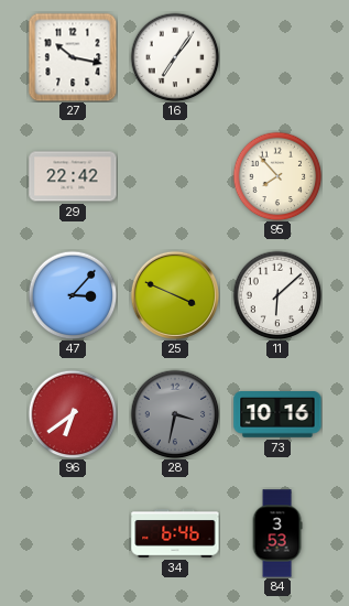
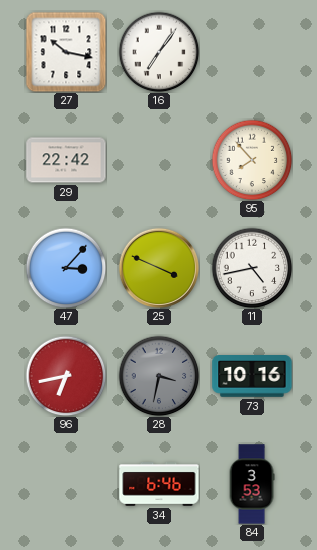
11: 6:08 -> 4:43
96: 6:39 -> 6:43
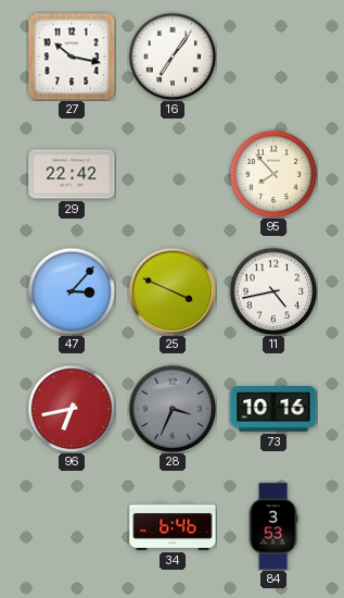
28: 3:32 -> 3:34
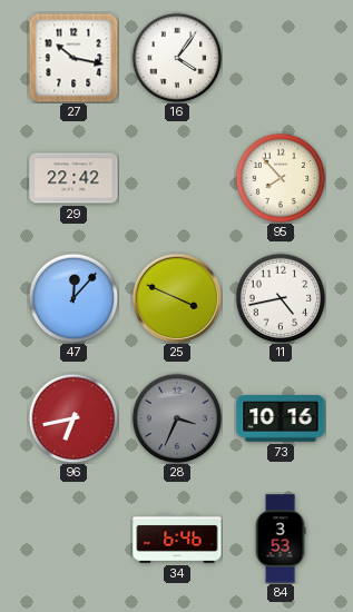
16: 7:06 -> 4:06
47: 3:07 -> 12:07
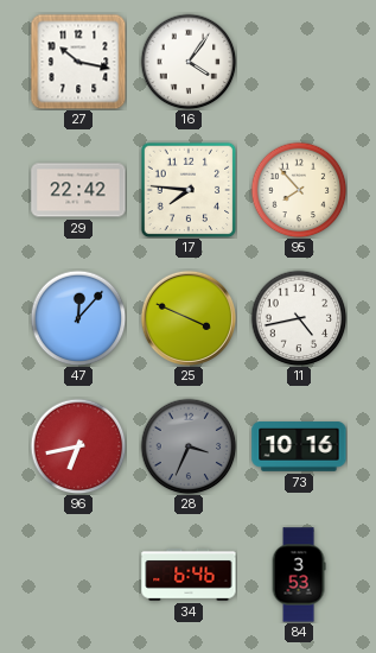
17: none -> 7:46
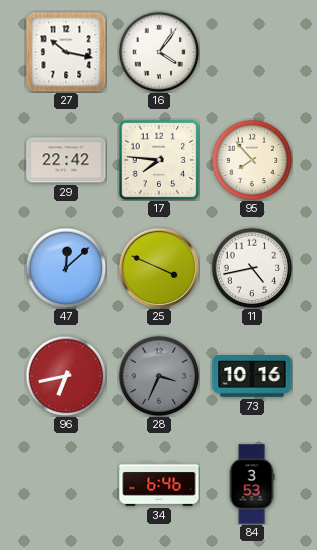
47: 12:07 -> 12:08
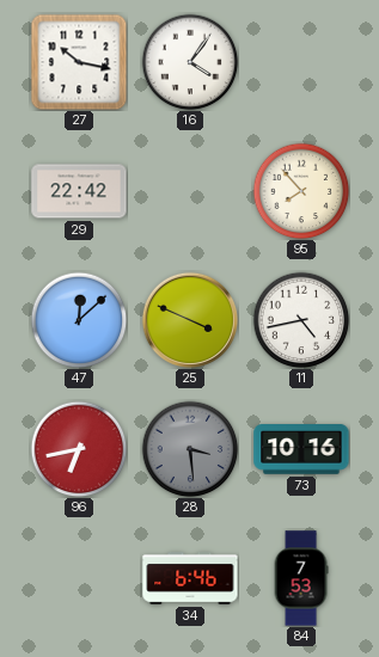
17: 7:46 -> none
28: 3:34 -> 3:29
84: 3:53 -> 7:53
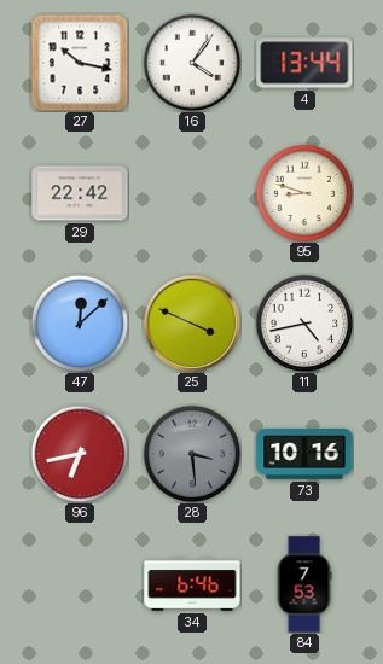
4: none -> 13:44
95: 7:53 -> 8:48
